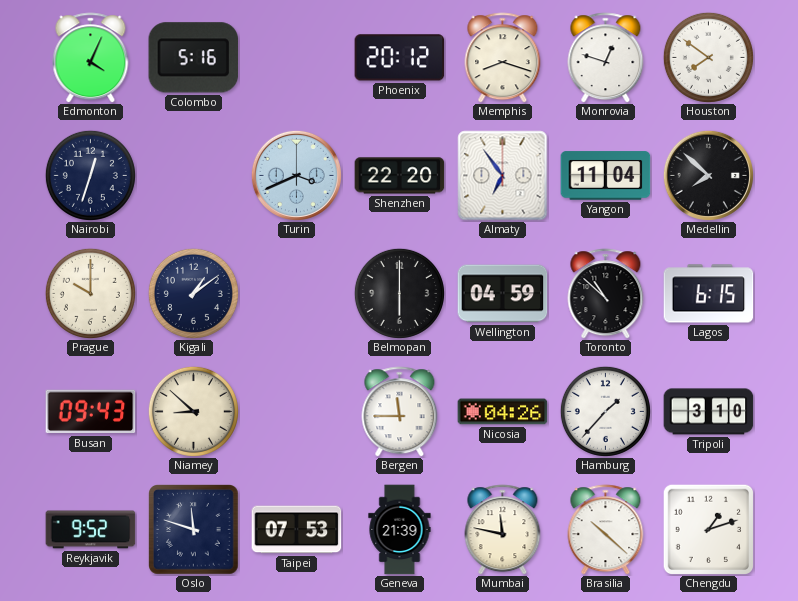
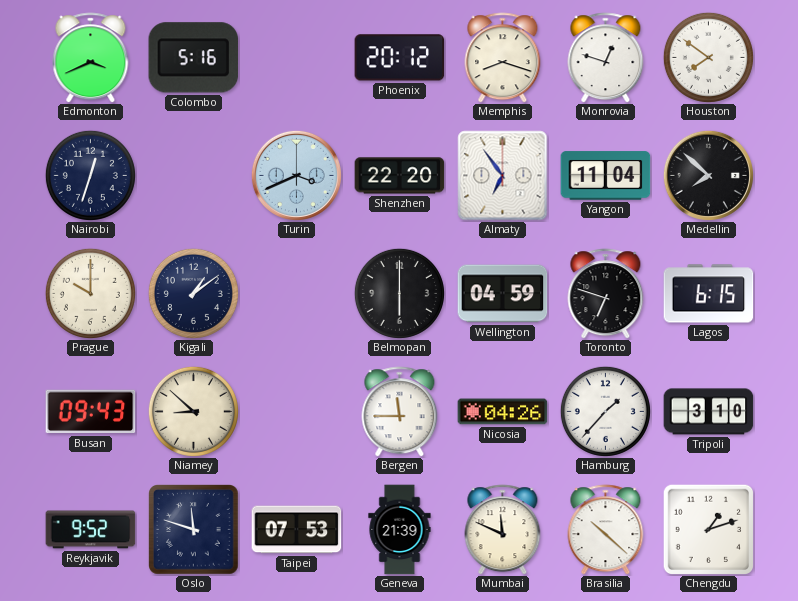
Edmonton: 4:04 -> 3:41
Toronto: 10:52 -> 6:48
Mumbai: 11:47 -> 11:49
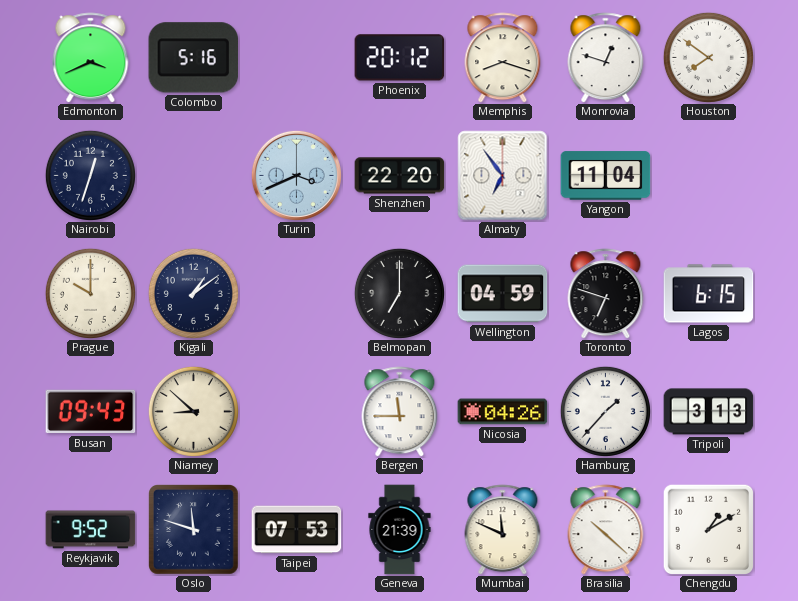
Medellin: 7:52 -> none
Belmopan: 6:00 -> 7:00
Tripoli: 3:10 -> 3:13
Chengdu: 1:12 -> 1:10
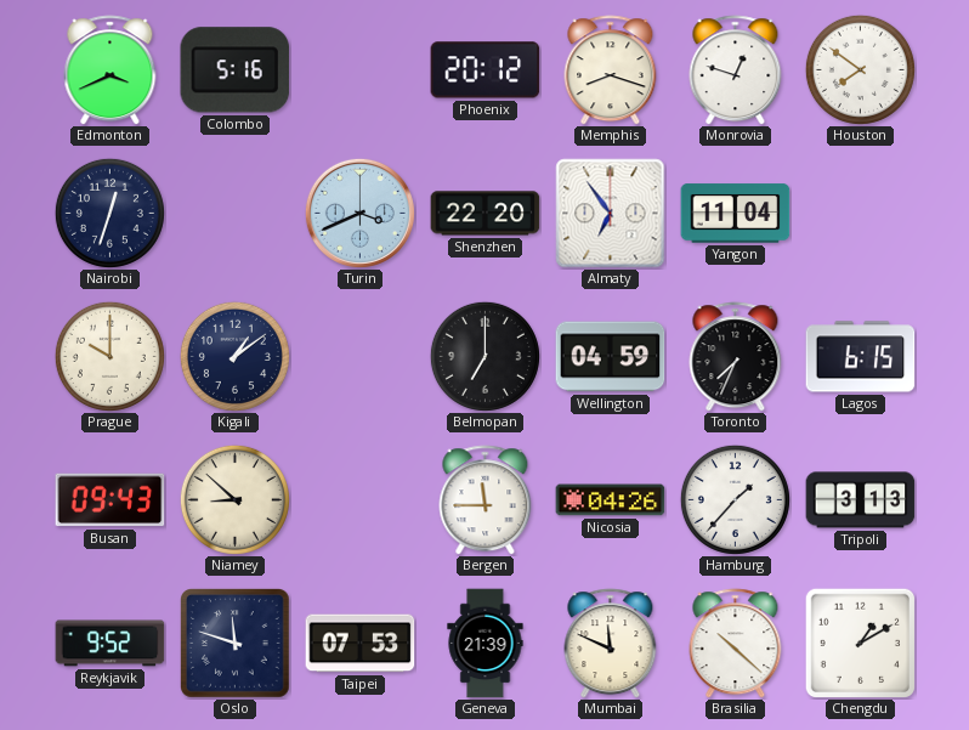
Toronto: 6:48 -> 7:34
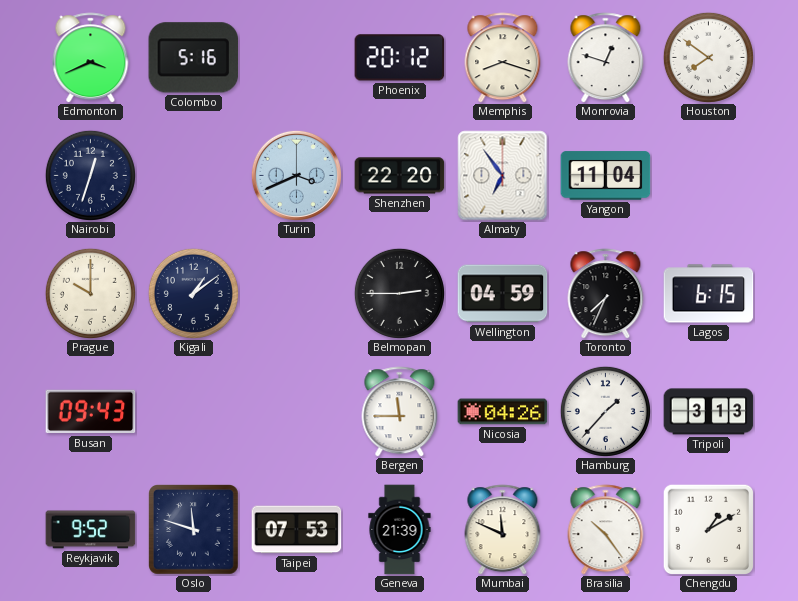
Belmopan: 7:00 -> 2:45
Niamey: 8:52 -> none
Brasilia: 10:22 -> 10:24
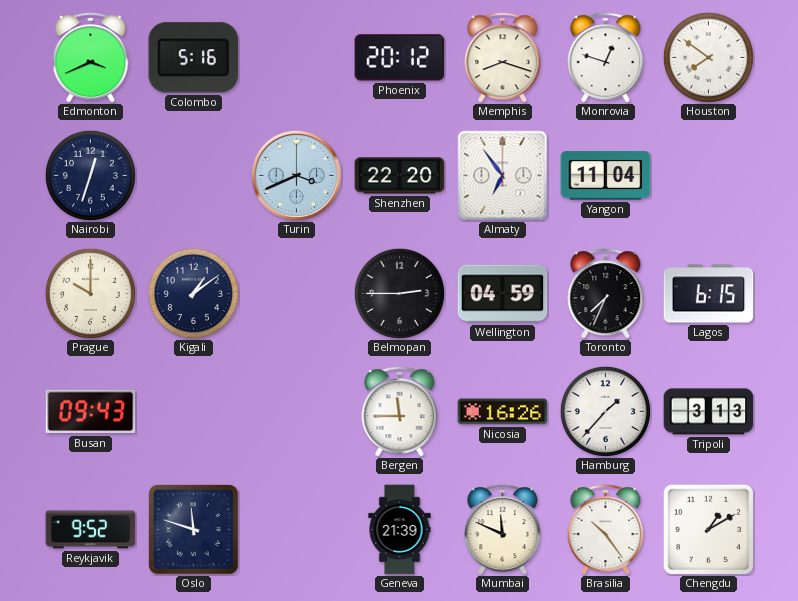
Nicosia: 04:26 -> 16:26
Taipei: 07:53 -> none
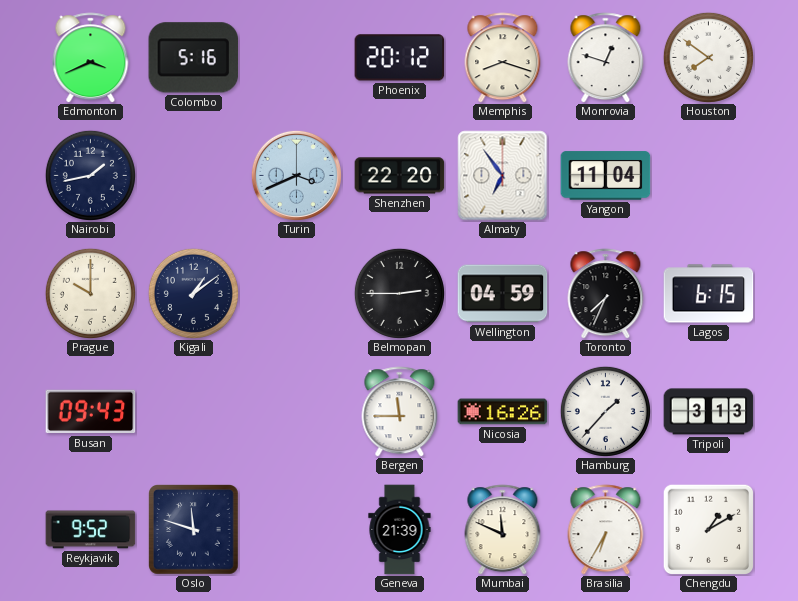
Nairobi: 12:33 -> 1:43
Brasilia: 10:24 -> 6:35
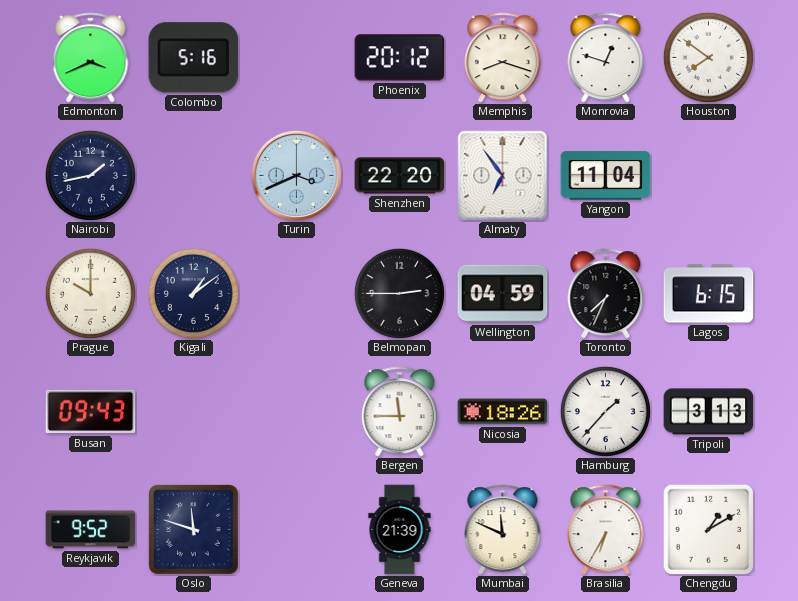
Nicosia: 16:26 -> 18:26
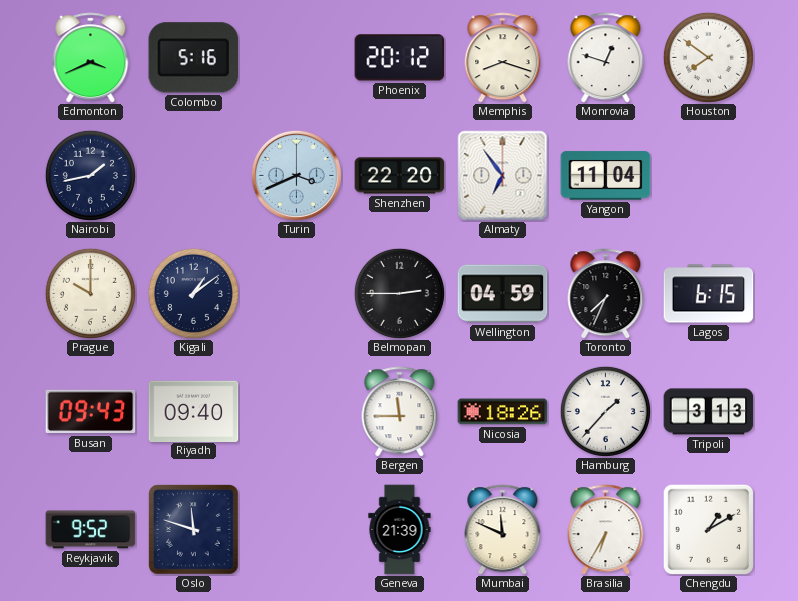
Riyadh: none -> 09:40
